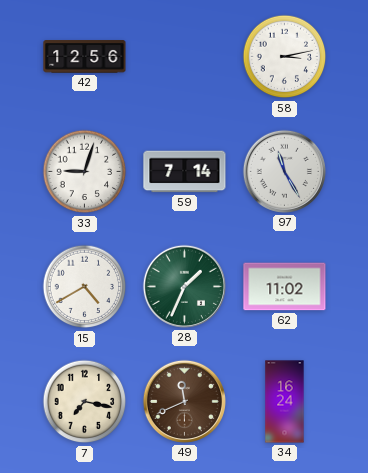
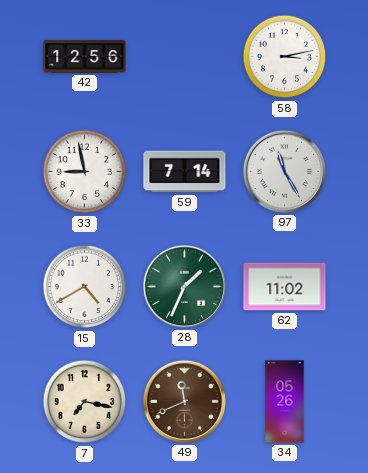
33: 9:03 -> 8:58
34: 16:24 -> 05:26
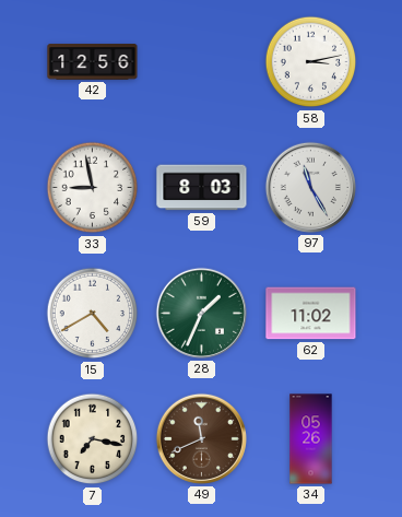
59: 7:14 -> 8:03
